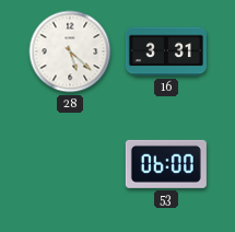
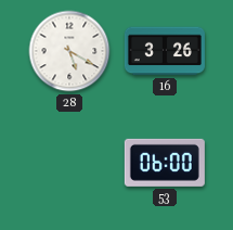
28: 5:22 -> 5:20
16: 3:31 -> 3:26
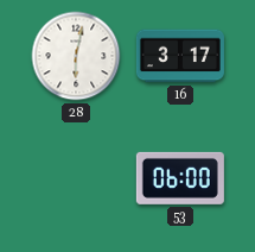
28: 5:20 -> 6:02
16: 3:26 -> 3:17
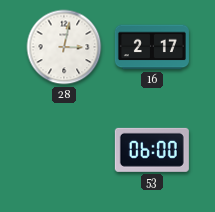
28: 6:02 -> 3:02
16: 3:17 -> 2:17
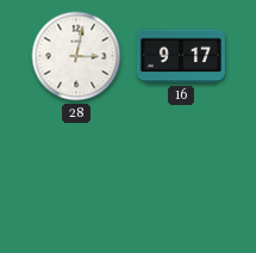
16: 2:17 -> 9:17
53: 06:00 -> none
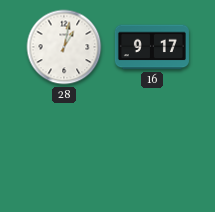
28: 3:02 -> 1:02
